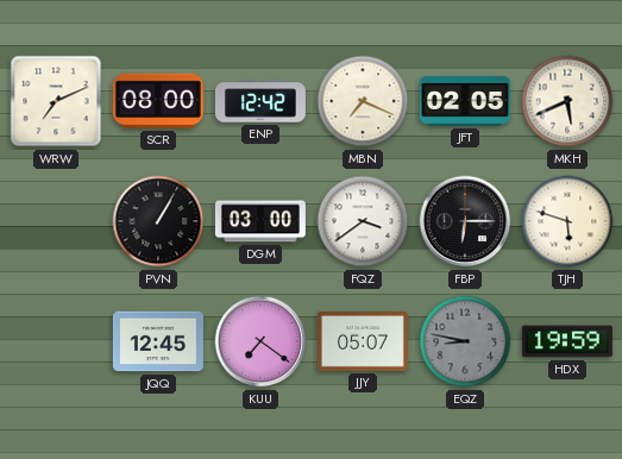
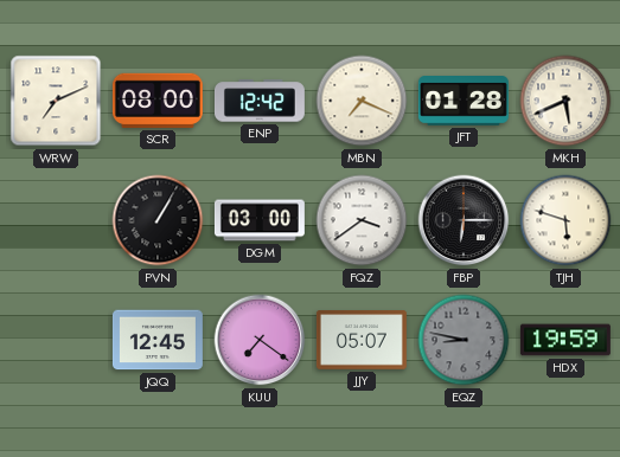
JFT: 02:05 -> 01:28
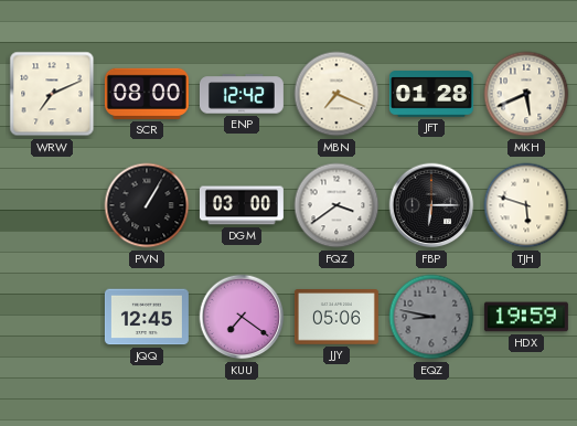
JJY: 05:07 -> 05:06
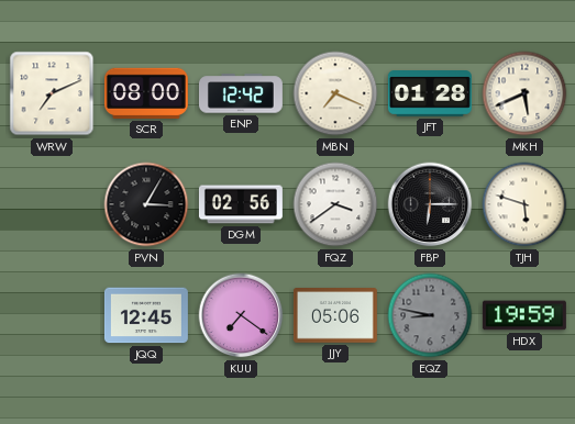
PVN: 1:05 -> 3:05
DGM: 03:00 -> 02:56
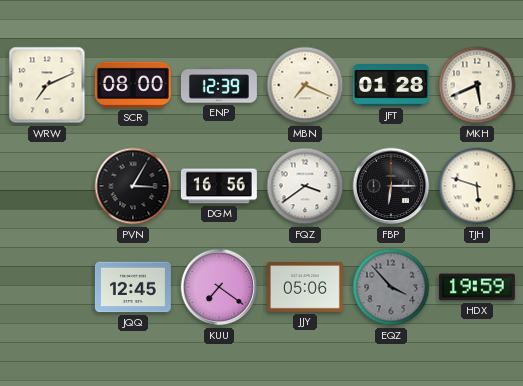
ENP: 12:42 -> 12:39
DGM: 02:56 -> 16:56
EQZ: 8:47 -> 3:53
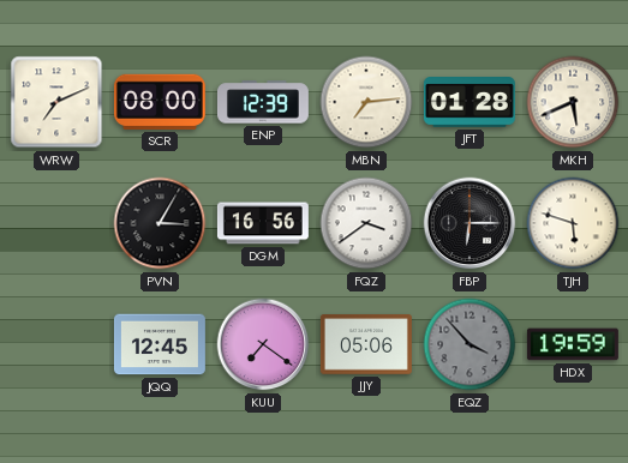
MBN: 7:19 -> 7:14
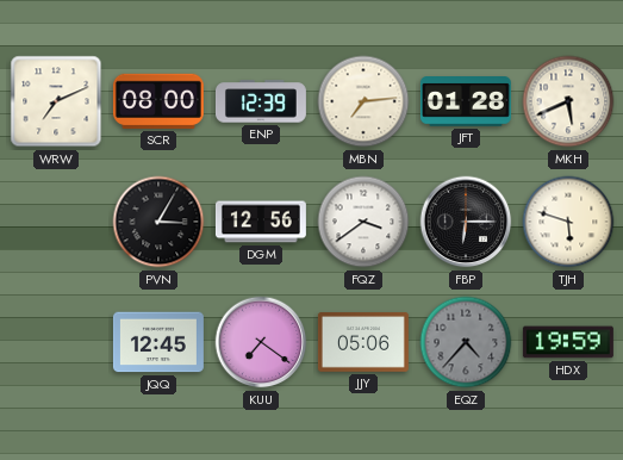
DGM: 16:56 -> 12:56
EQZ: 3:53 -> 4:37
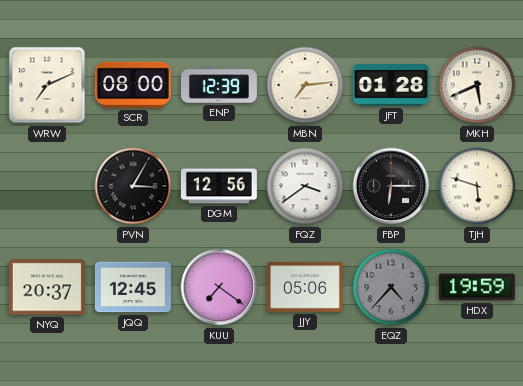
NYQ: none -> 20:37
